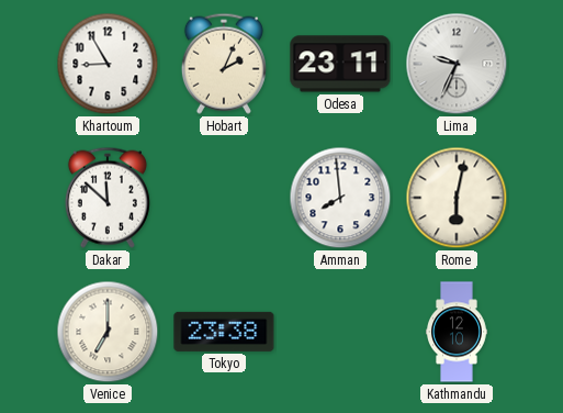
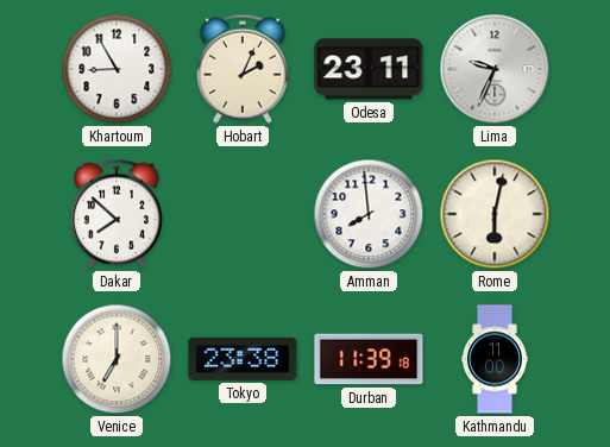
Dakar: 11:52 -> 7:52
Durban: none -> 11:39
Kathmandu: 12:10 -> 11:00
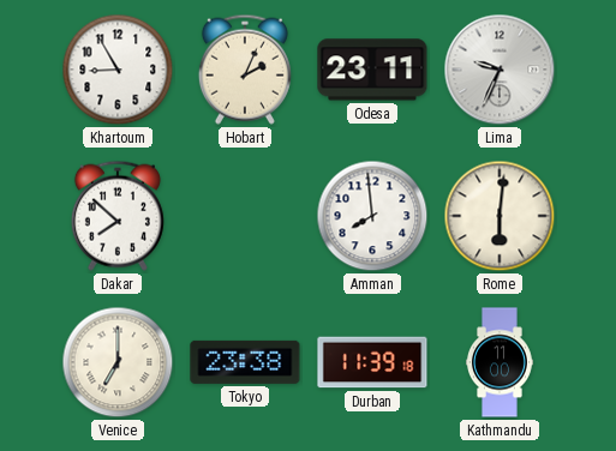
Rome: 6:02 -> 6:01
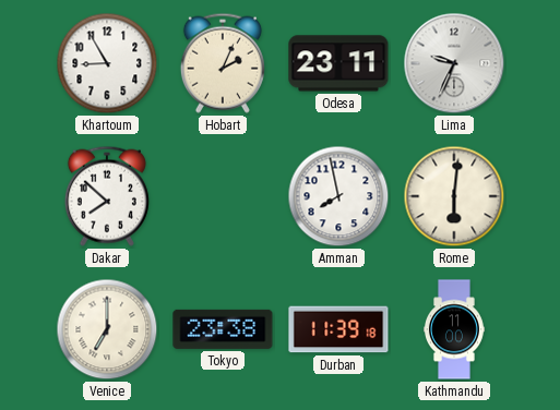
Amman: 7:59 -> 7:58
